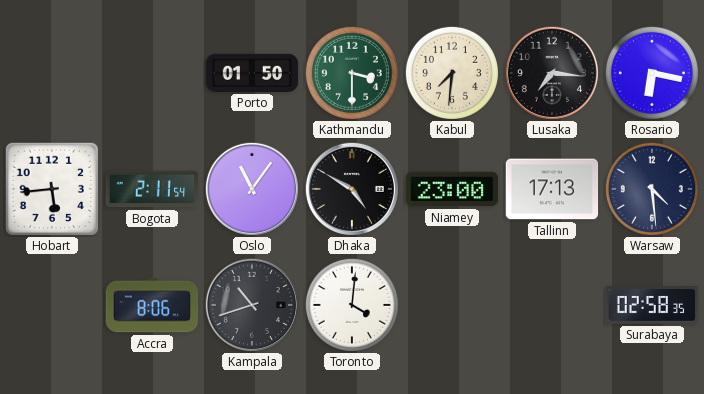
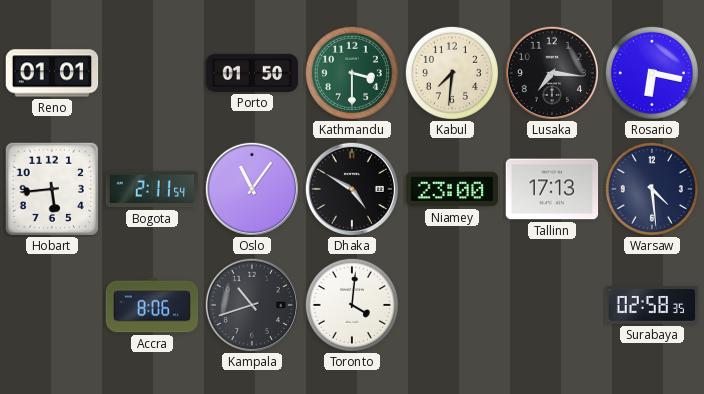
Reno: none -> 01:01
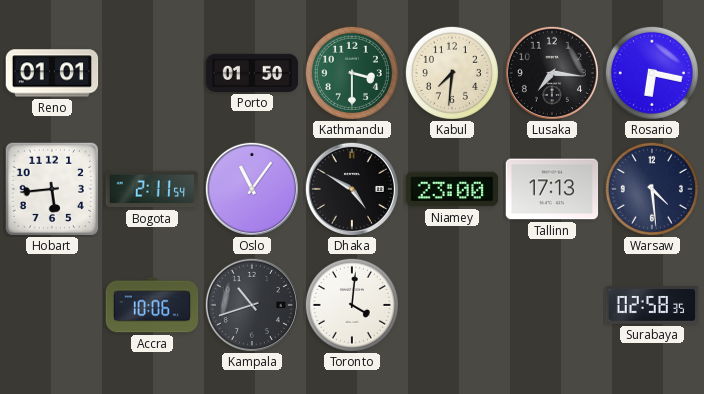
Accra: 8:06 -> 10:06
